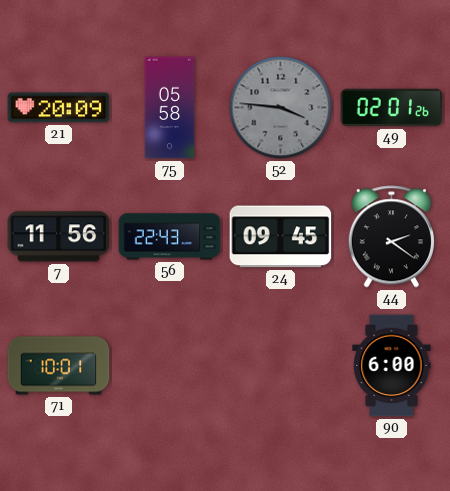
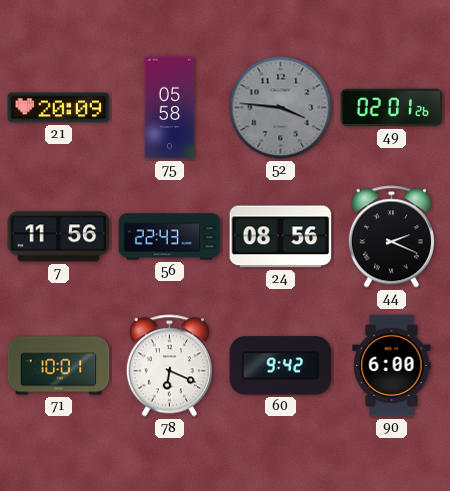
24: 09:45 -> 08:56
44: 2:21 -> 2:19
78: none -> 6:19
60: none -> 9:42
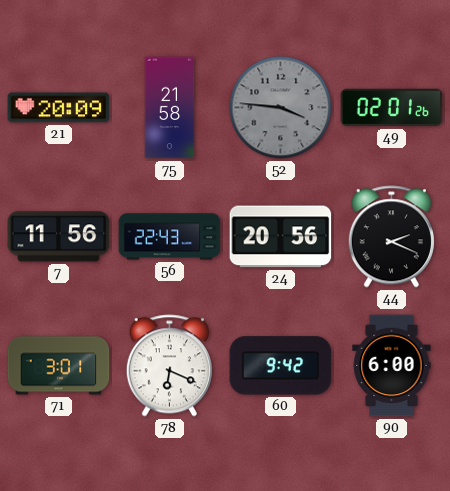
75: 05:58 -> 21:58
24: 08:56 -> 20:56
71: 10:01 -> 3:01
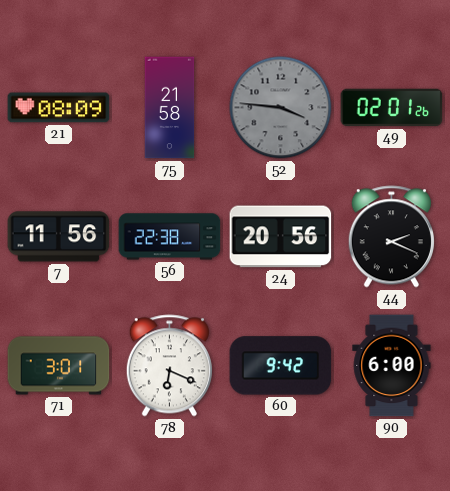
21: 20:09 -> 08:09
56: 22:43 -> 22:38
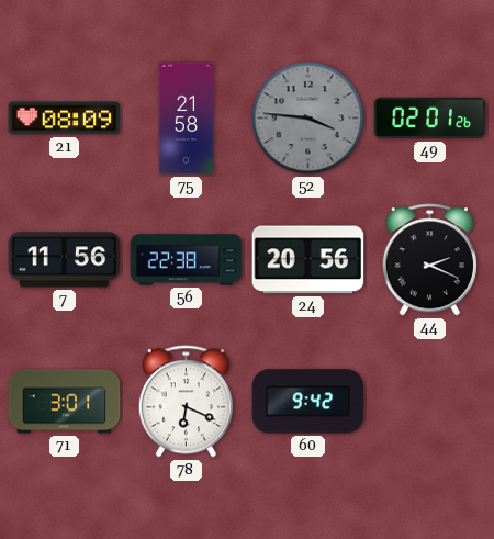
90: 6:00 -> none
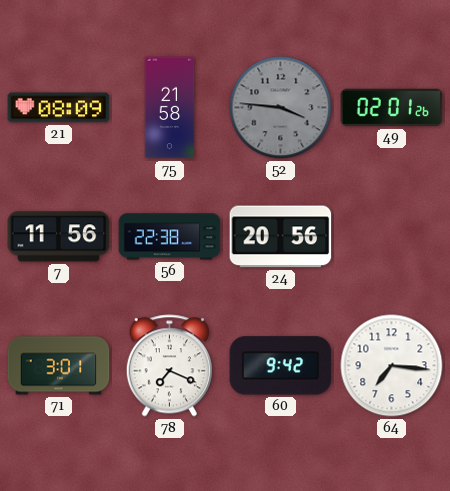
44: 2:19 -> none
78: 6:19 -> 7:19
64: none -> 7:16
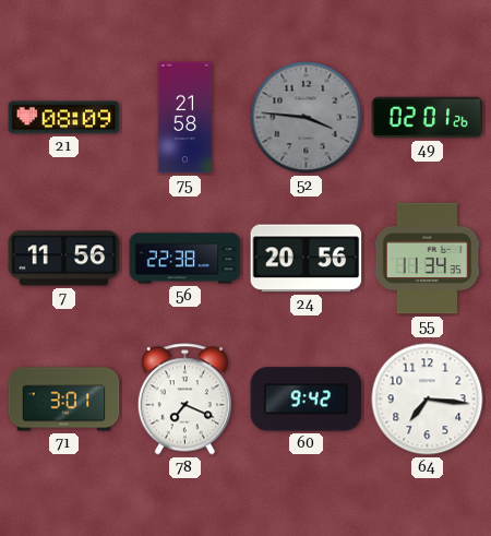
55: none -> 11:34
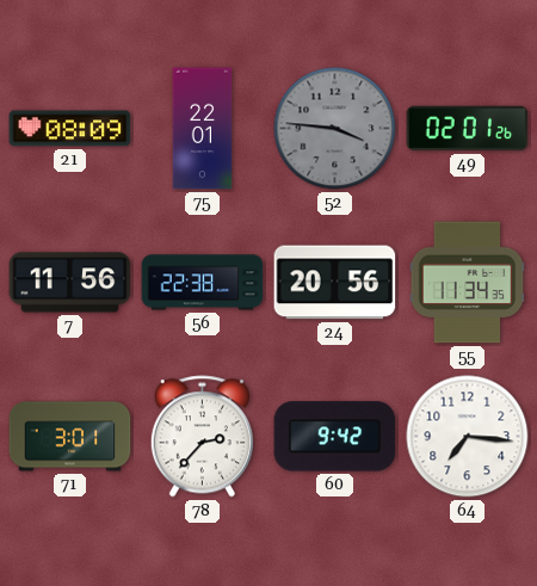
75: 21:58 -> 22:01
78: 7:19 -> 2:37
